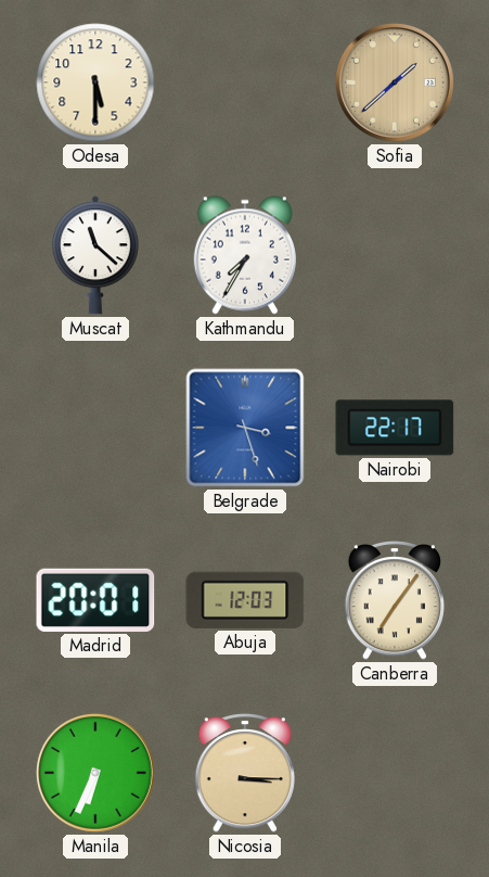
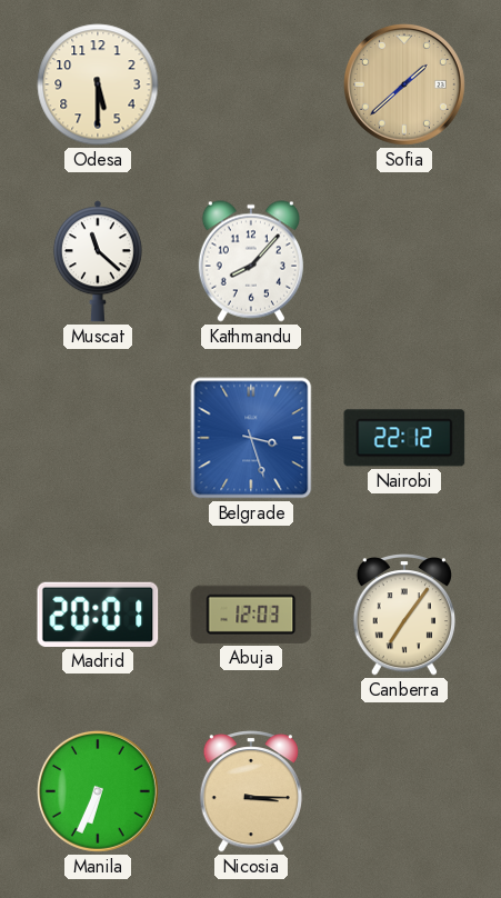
Kathmandu: 7:35 -> 8:07
Nairobi: 22:17 -> 22:12
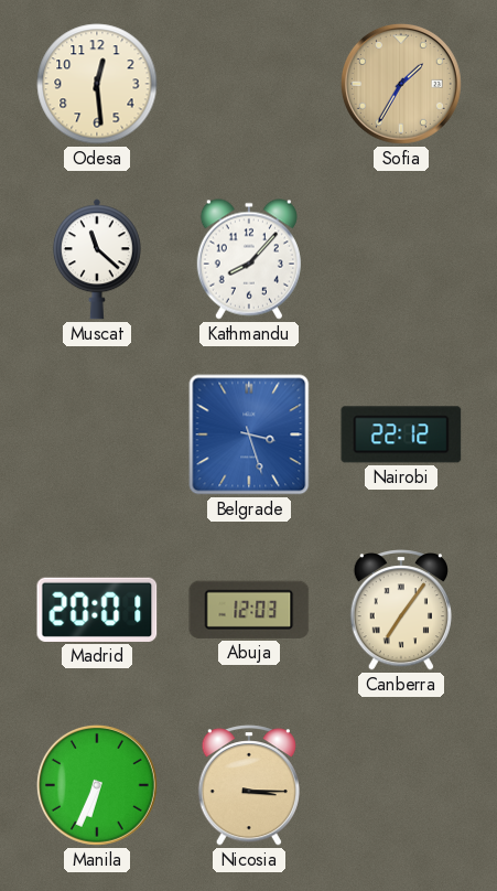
Odesa: 5:30 -> 12:29
Sofia: 1:38 -> 1:35
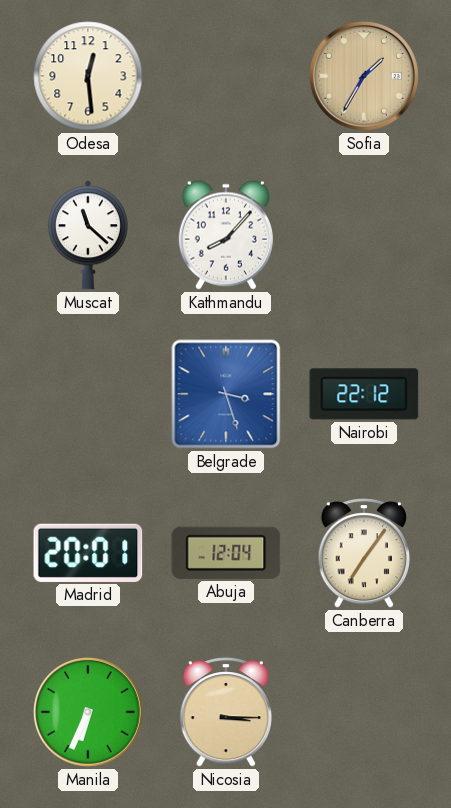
Abuja: 12:03 -> 12:04
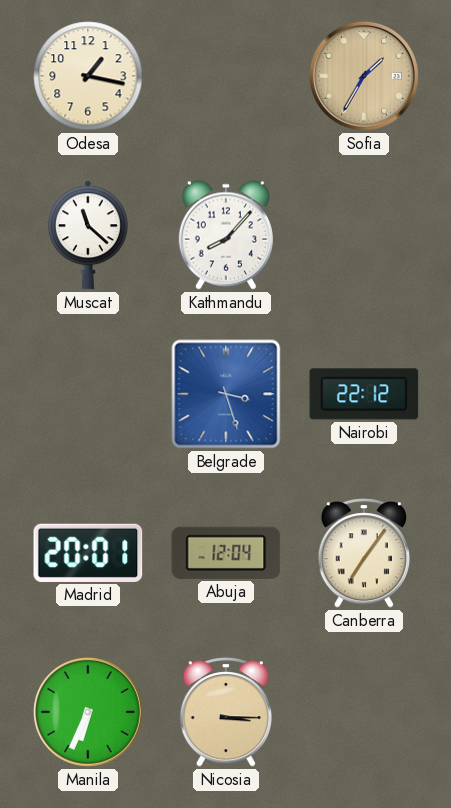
Odesa: 12:29 -> 1:17
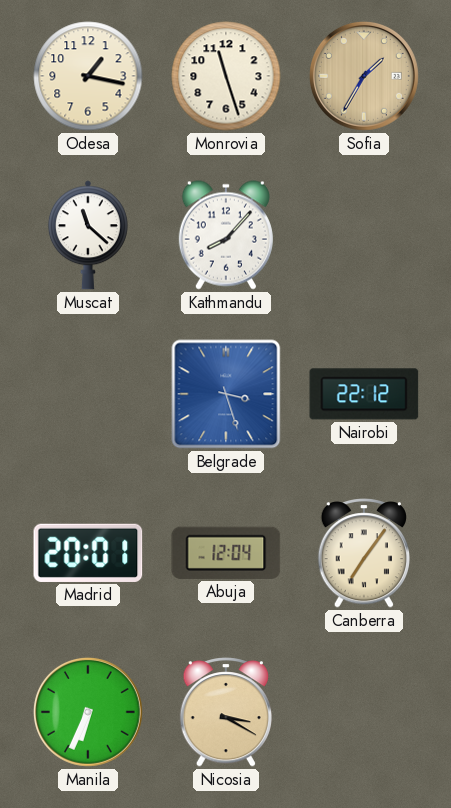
Monrovia: none -> 11:27
Nicosia: 3:15 -> 3:20
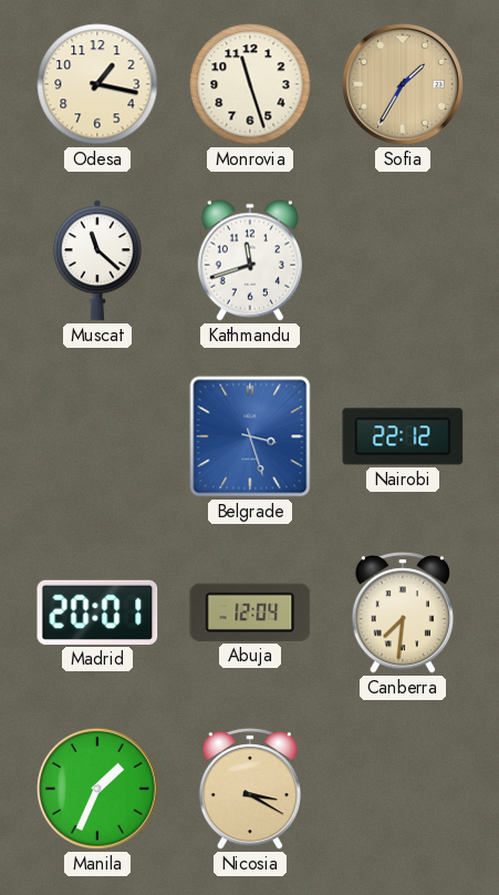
Kathmandu: 8:07 -> 11:42
Canberra: 7:06 -> 7:31
Manila: 6:34 -> 1:34
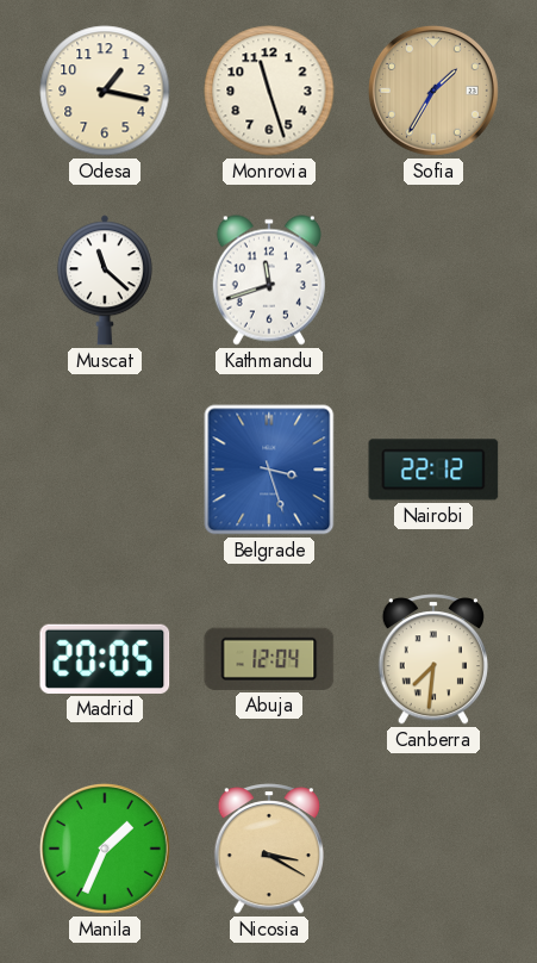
Madrid: 20:01 -> 20:05
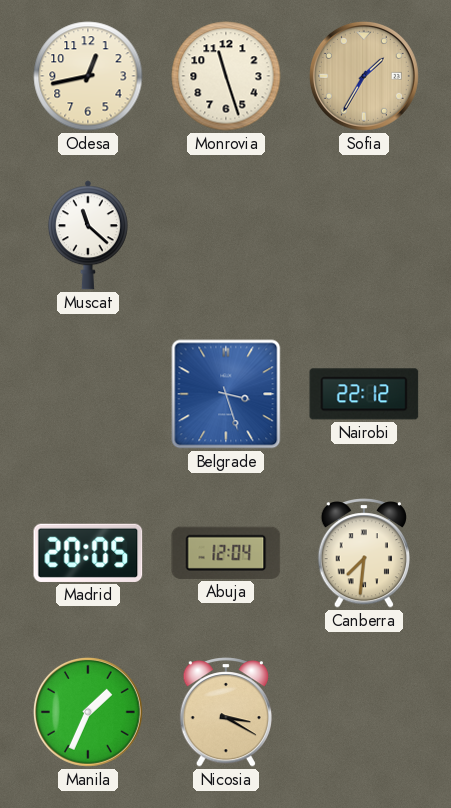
Odesa: 1:17 -> 12:43
Kathmandu: 11:42 -> none
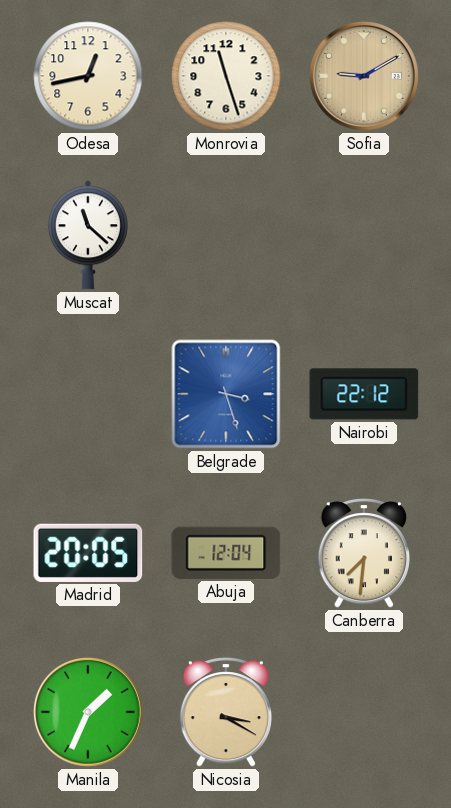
Sofia: 1:35 -> 9:10
